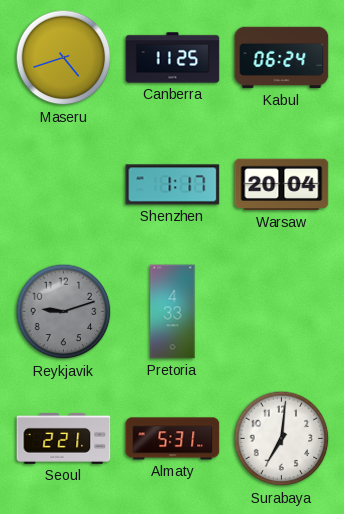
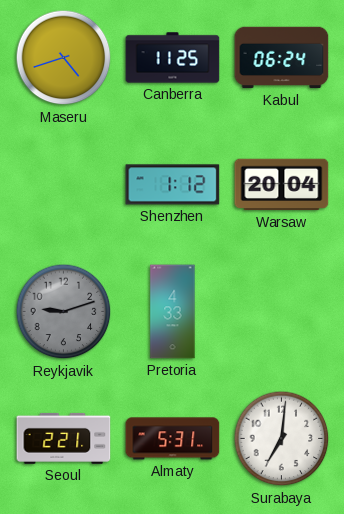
Shenzhen: 1:17 -> 1:12
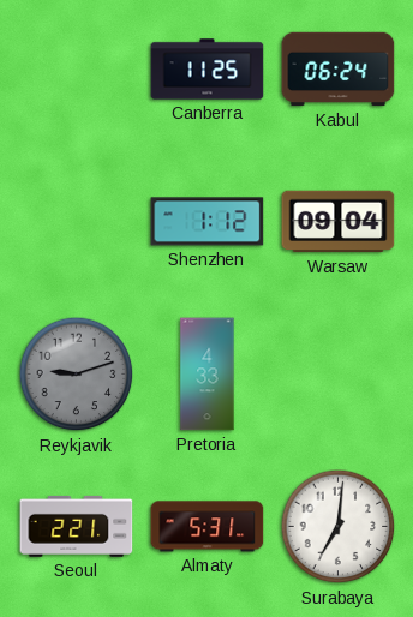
Maseru: 4:42 -> none
Warsaw: 20:04 -> 09:04
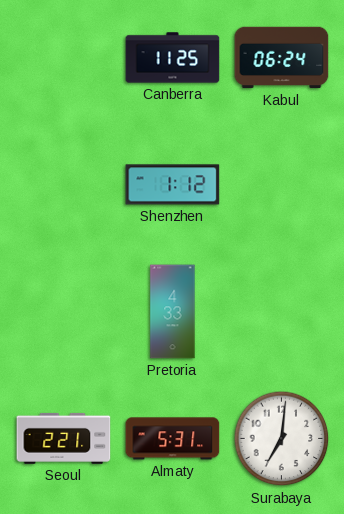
Warsaw: 09:04 -> none
Reykjavik: 9:12 -> none
